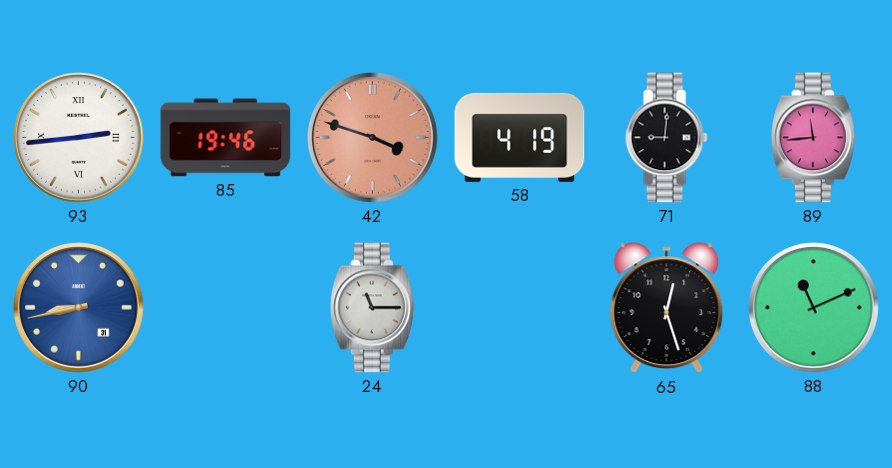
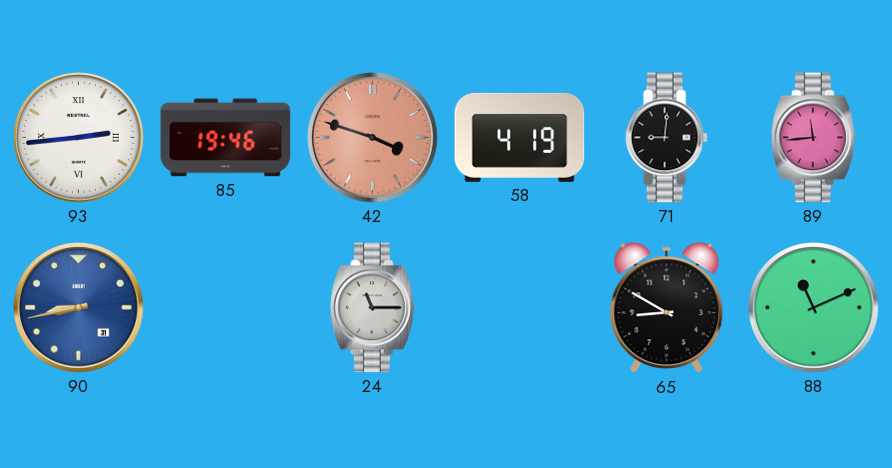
65: 12:27 -> 8:50
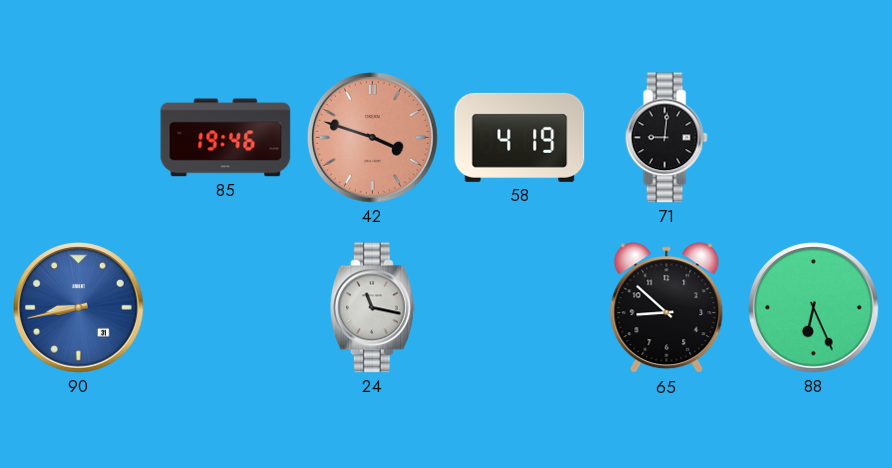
93: 2:44 -> none
89: 11:44 -> none
24: 11:15 -> 11:17
65: 8:50 -> 8:52
88: 11:11 -> 6:26
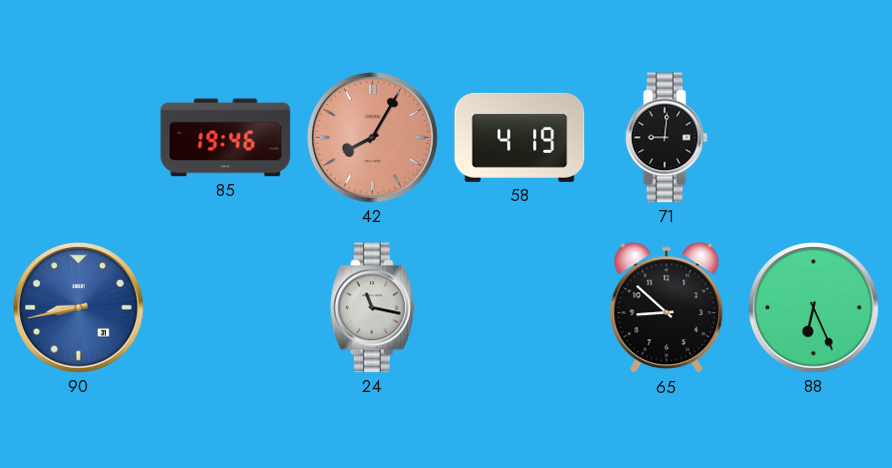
42: 3:48 -> 8:05
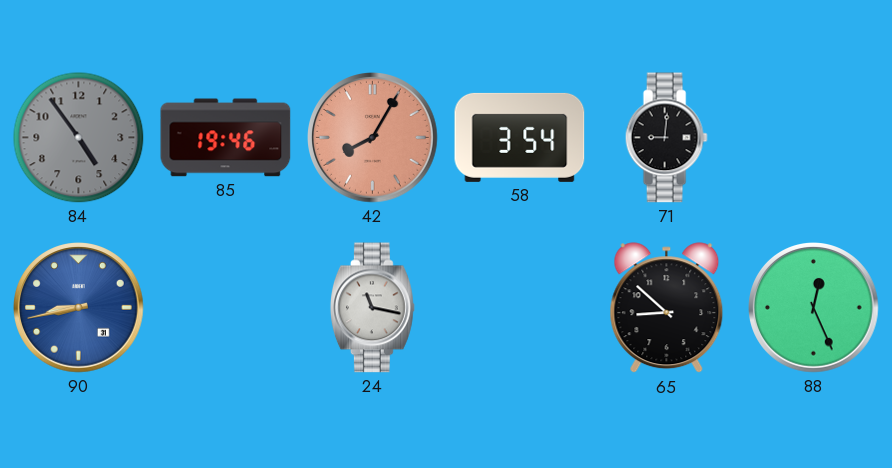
84: none -> 4:54
58: 4:19 -> 3:54
88: 6:26 -> 12:26
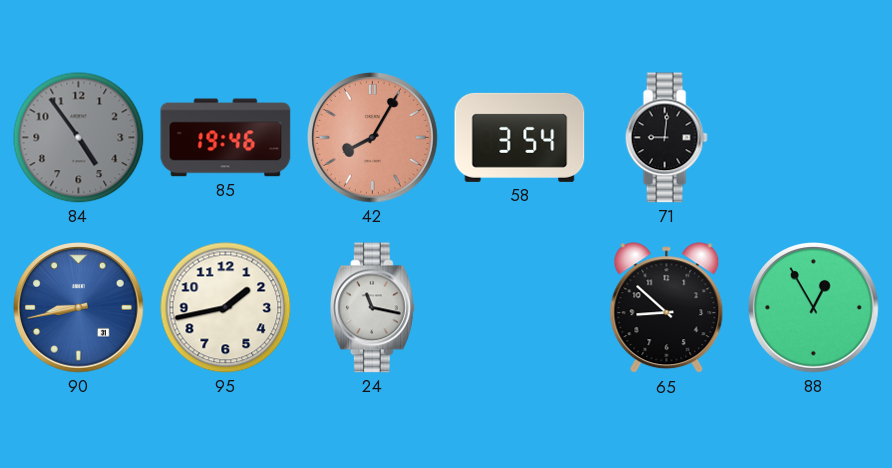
95: none -> 1:43
88: 12:26 -> 12:55
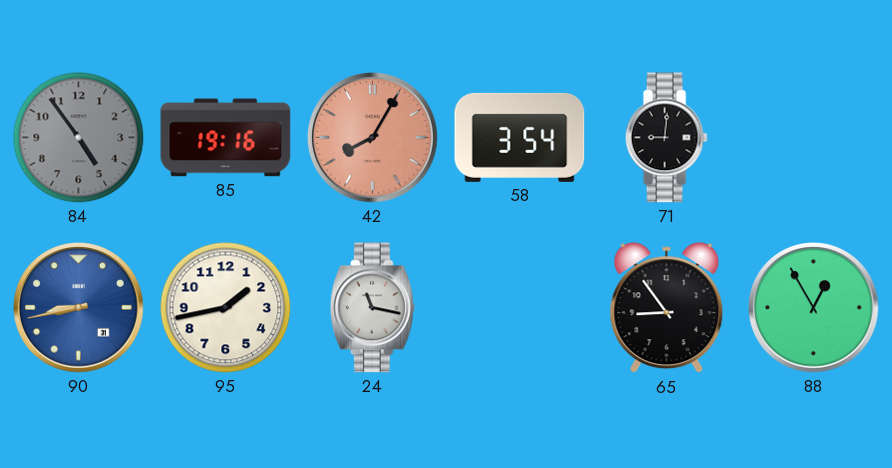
85: 19:46 -> 19:16
65: 8:52 -> 8:54
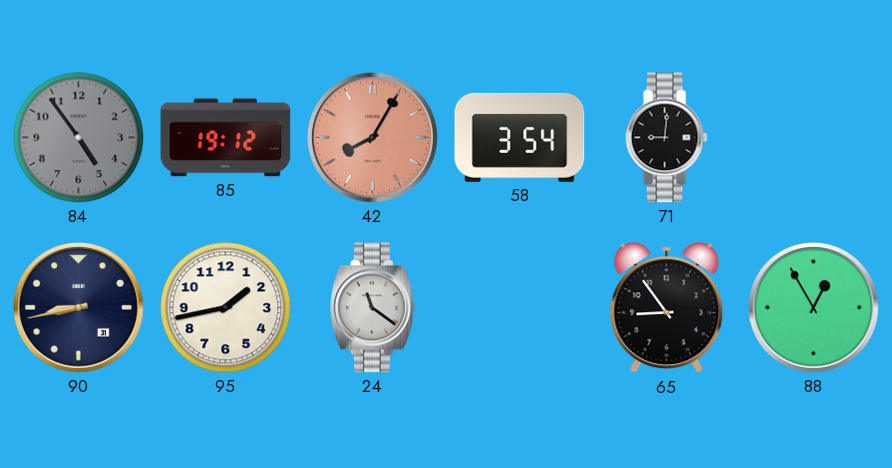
85: 19:16 -> 19:12
90 dial: blue -> navy
24: 11:17 -> 11:21
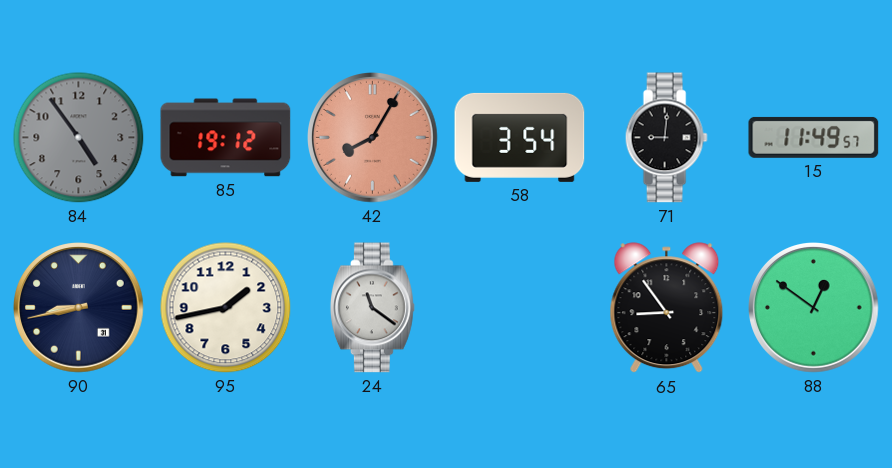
15: none -> 11:49
88: 12:55 -> 12:51
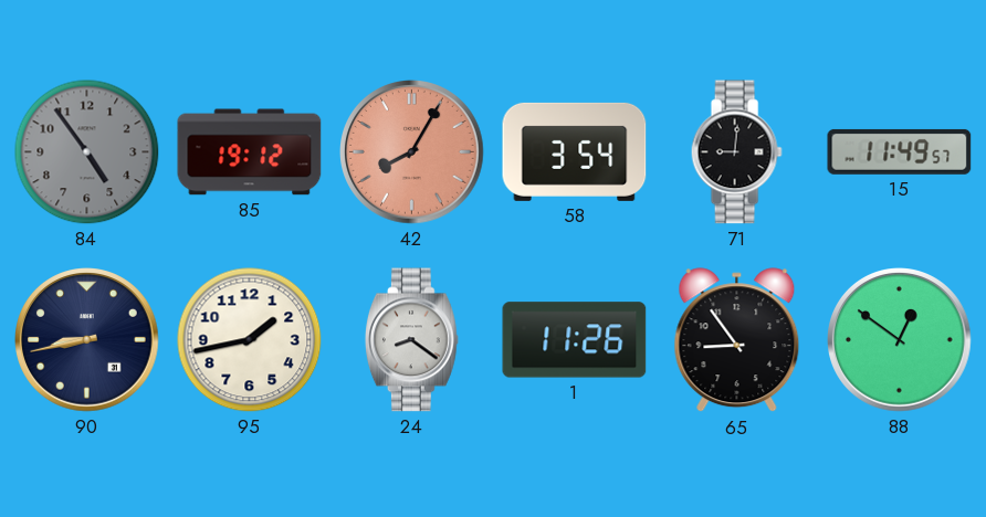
24: 11:21 -> 8:21
1: none -> 11:26
